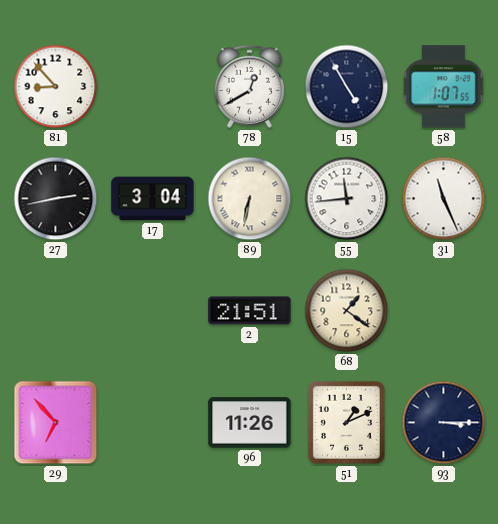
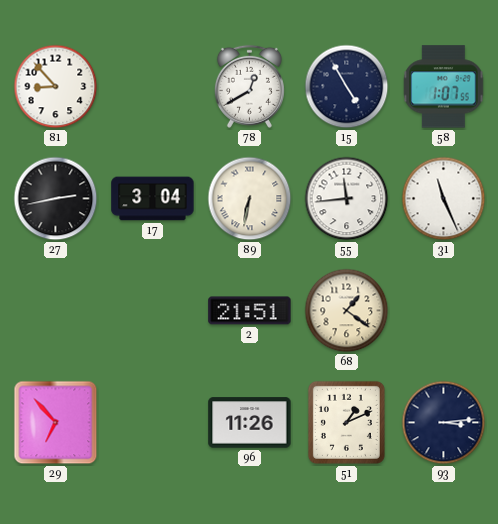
93: 3:15 -> 3:14
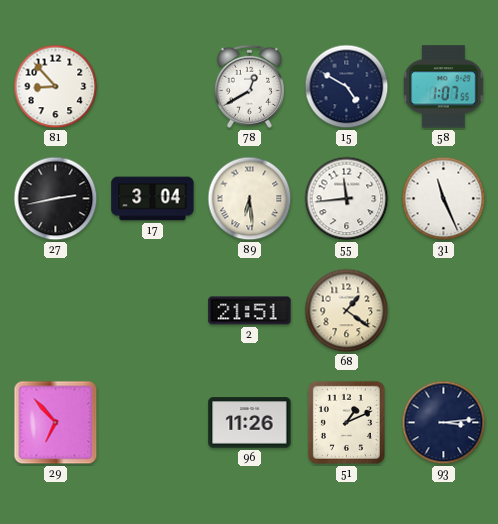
15: 4:55 -> 4:50
89: 6:32 -> 6:29
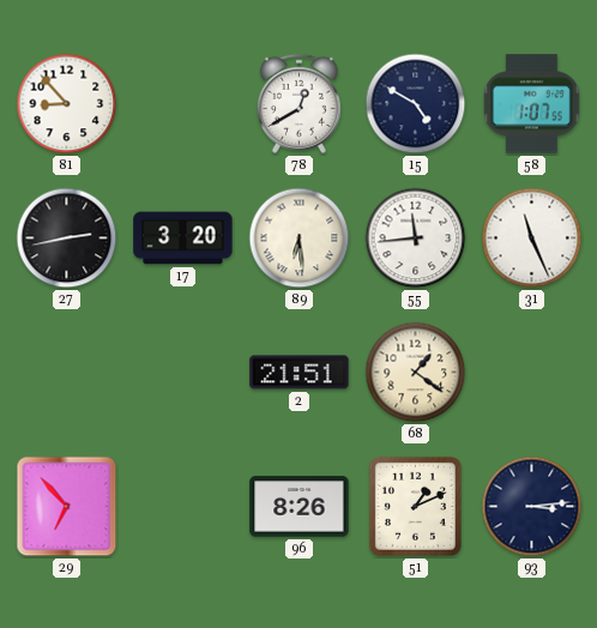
17: 3:04 -> 3:20
96: 11:26 -> 8:26
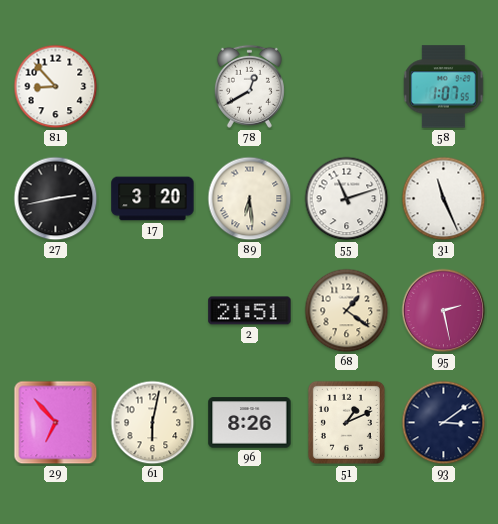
15: 4:50 -> none
55: 11:44 -> 11:12
95: none -> 2:28
61: none -> 6:02
93: 3:14 -> 3:09
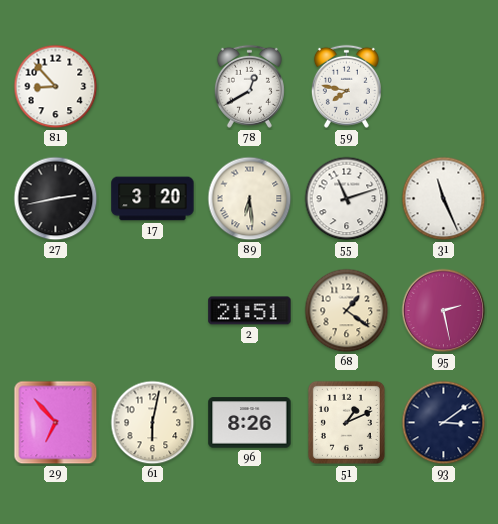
59: none -> 7:47
58: 1:07 -> none
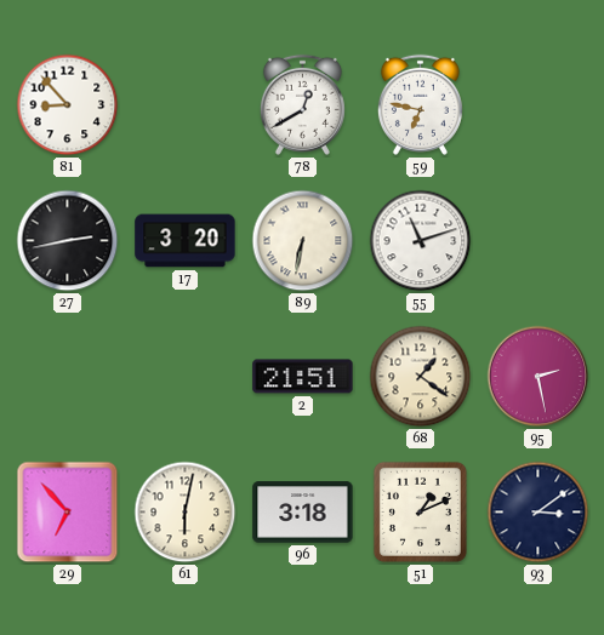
59: 7:47 -> 6:47
89: 6:29 -> 6:32
31: 11:26 -> none
96: 8:26 -> 3:18
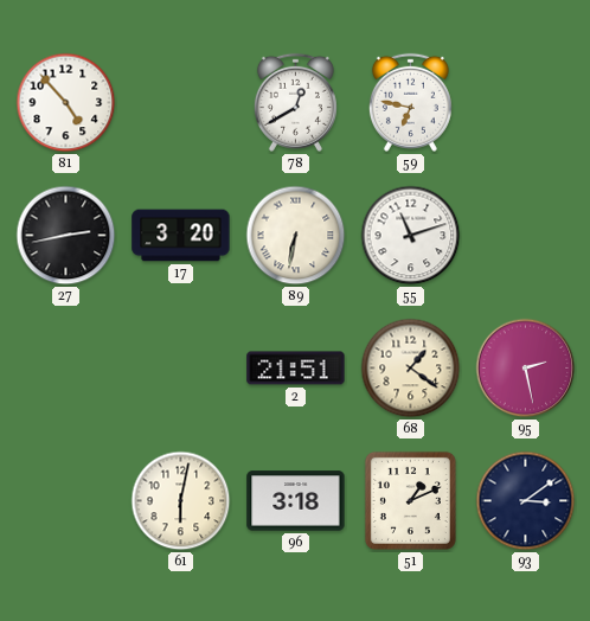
81: 8:53 -> 4:53
29: 6:53 -> none
